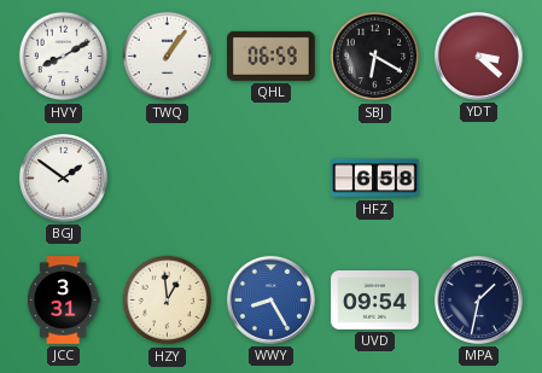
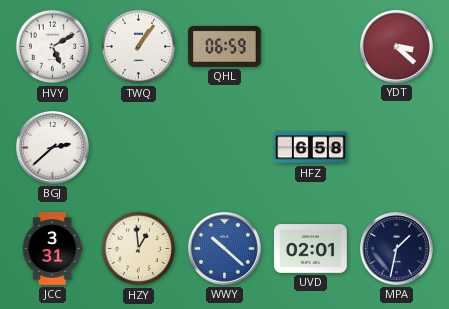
HVY: 8:10 -> 5:10
SBJ: 6:20 -> none
BGJ: 1:51 -> 2:38
WWY: 8:25 -> 10:22
UVD: 09:54 -> 02:01
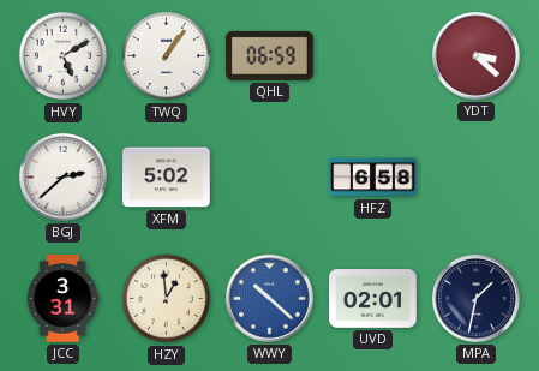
XFM: none -> 5:02
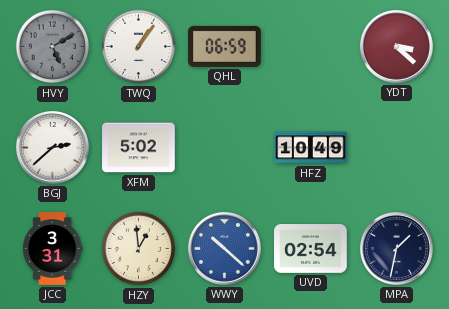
HVY dial: white -> grey
HFZ: 6:58 -> 10:49
UVD: 02:01 -> 02:54
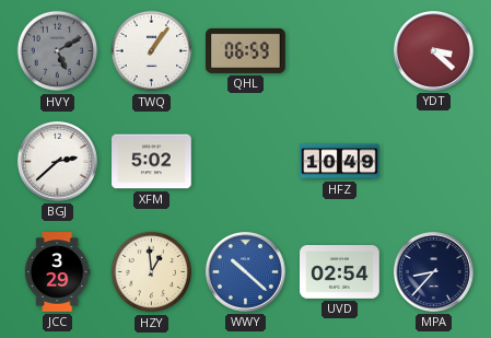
JCC: 3:31 -> 3:29
MPA: 1:32 -> 8:37
